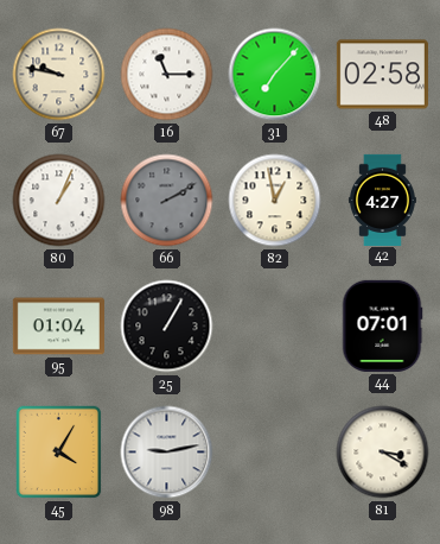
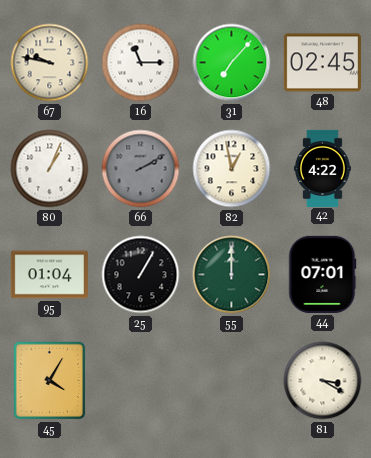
48: 02:58 -> 02:45
42: 4:27 -> 4:22
55: none -> 12:00
98: 9:13 -> none
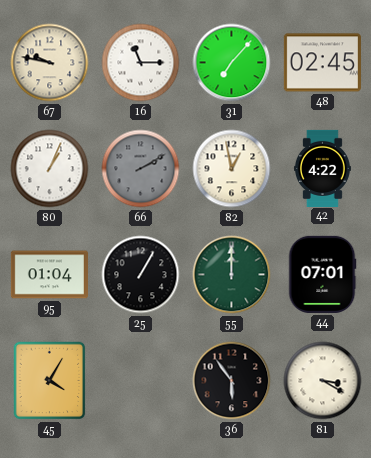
36: none -> 5:54
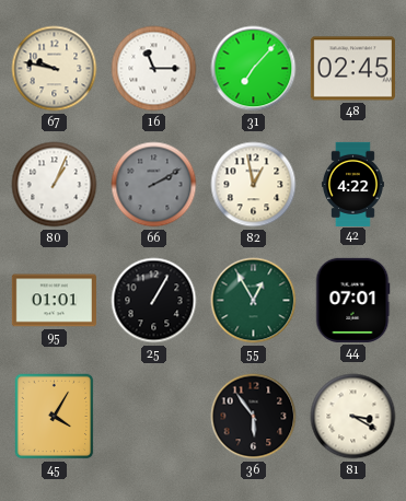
95: 01:04 -> 01:01
55: 12:00 -> 12:55
